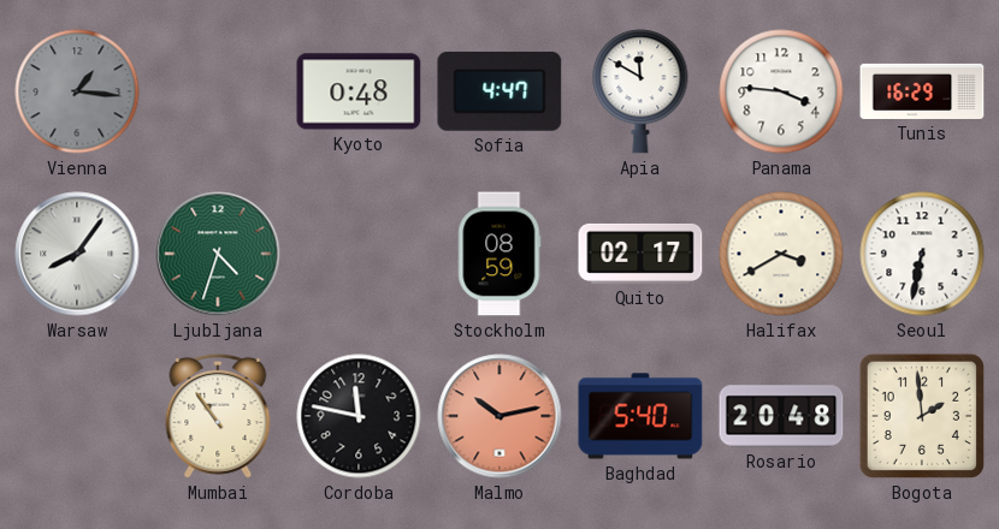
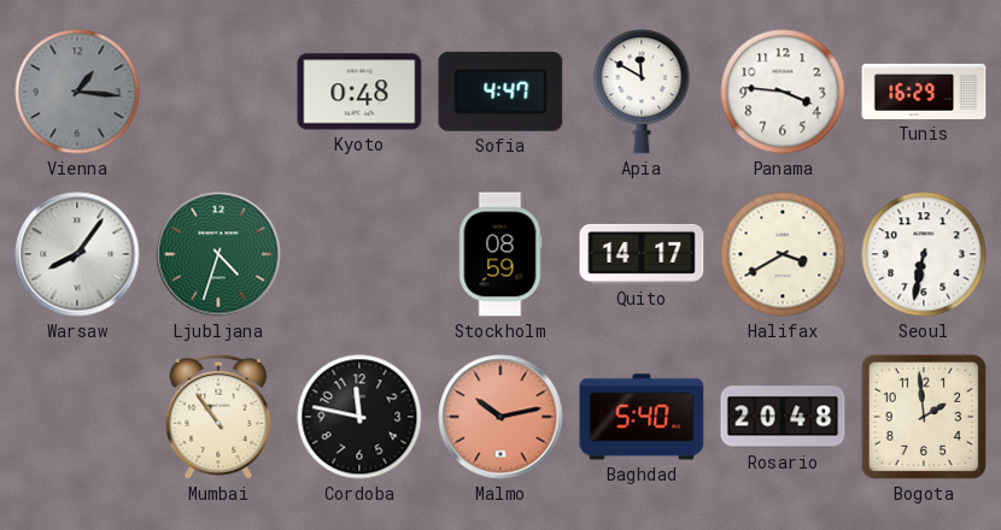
Quito: 02:17 -> 14:17
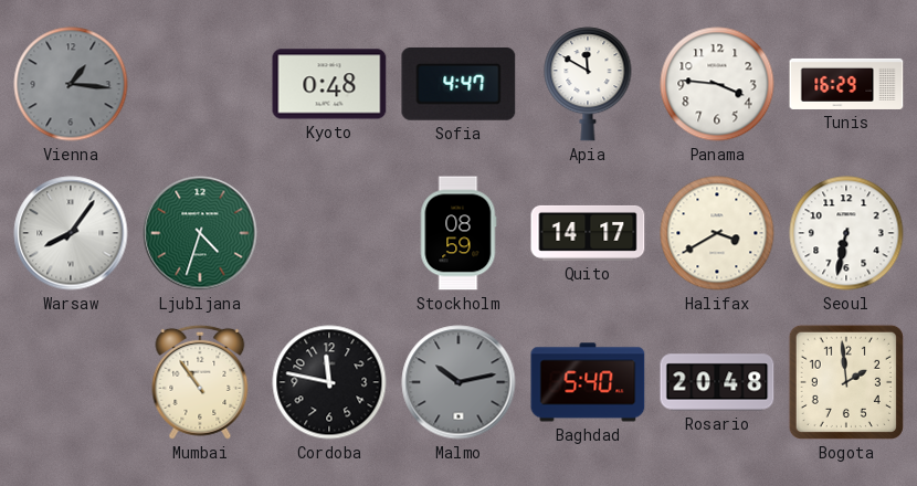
Malmo dial: salmon -> grey
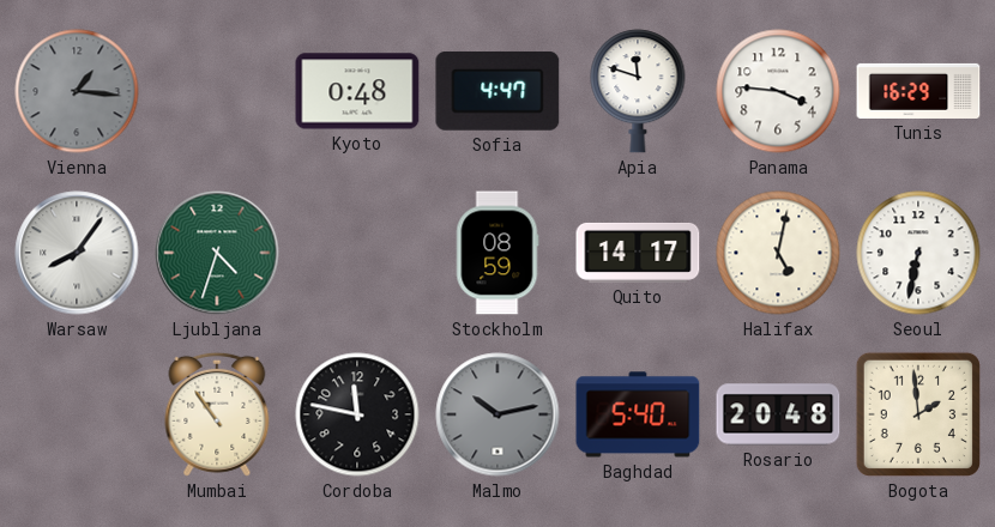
Apia: 11:50 -> 11:48
Halifax: 3:40 -> 5:02
